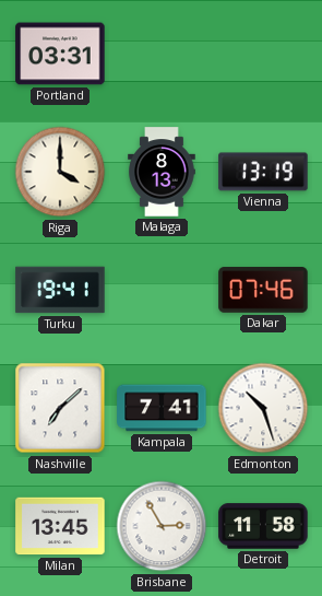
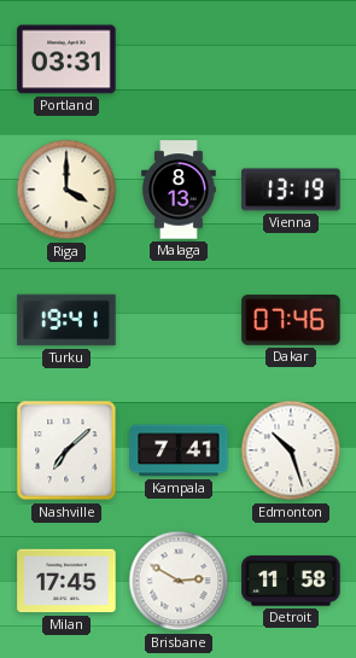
Milan: 13:45 -> 17:45
Brisbane: 2:55 -> 2:50
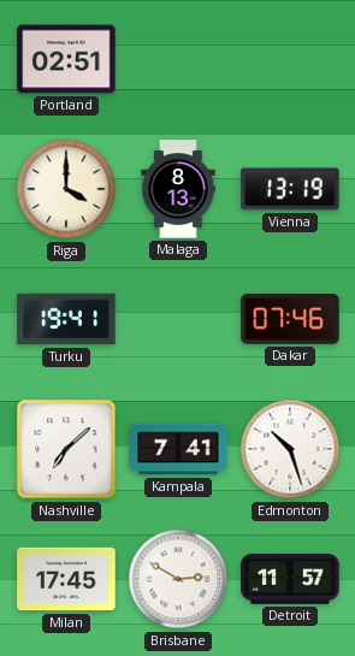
Portland: 03:31 -> 02:51
Detroit: 11:58 -> 11:57
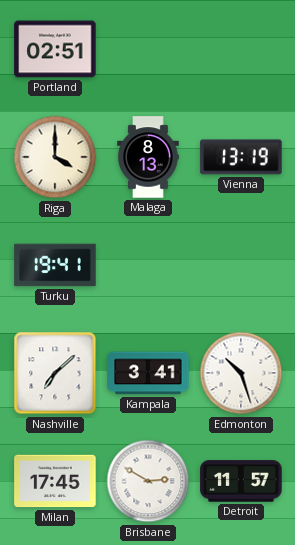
Dakar: 07:46 -> none
Kampala: 7:41 -> 3:41
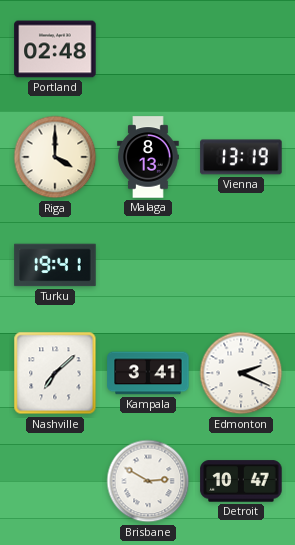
Portland: 02:51 -> 02:48
Edmonton: 10:27 -> 2:19
Milan: 17:45 -> none
Detroit: 11:57 -> 10:47
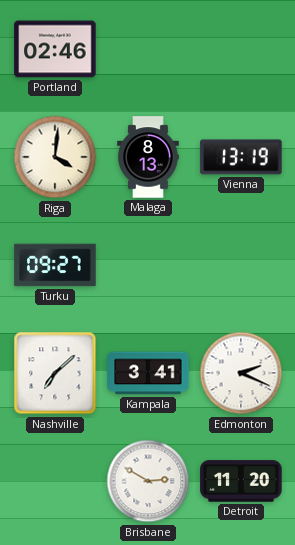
Portland: 02:48 -> 02:46
Riga: 4:00 -> 4:01
Turku: 19:41 -> 09:27
Detroit: 10:47 -> 11:20
